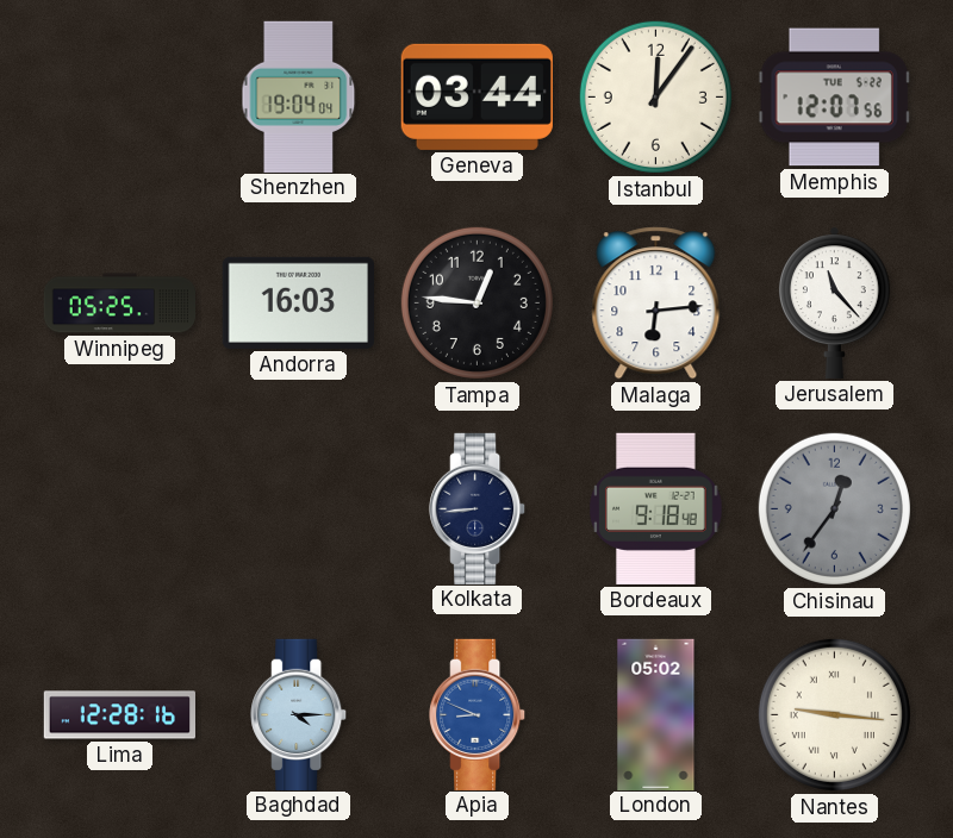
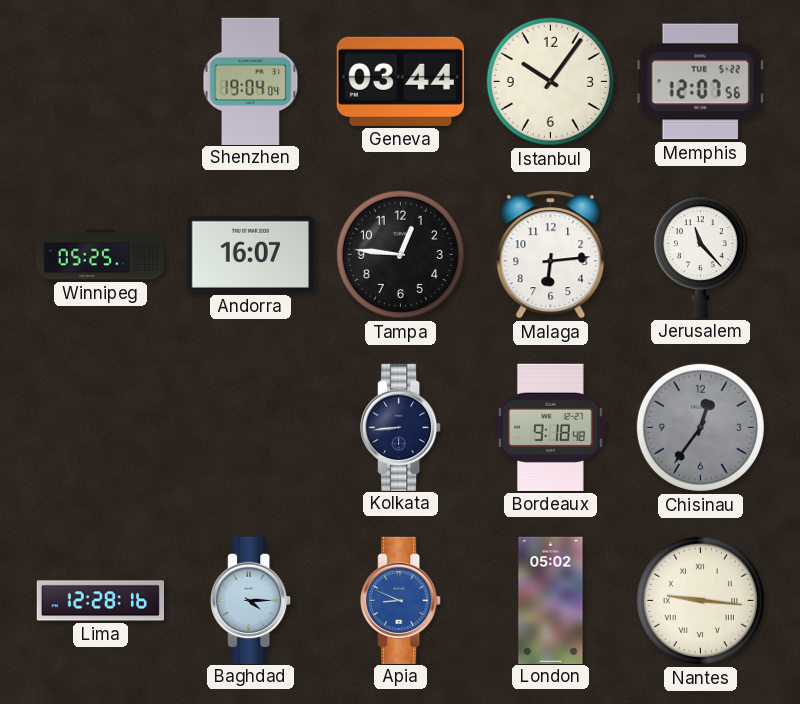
Istanbul: 12:06 -> 10:06
Andorra: 16:03 -> 16:07
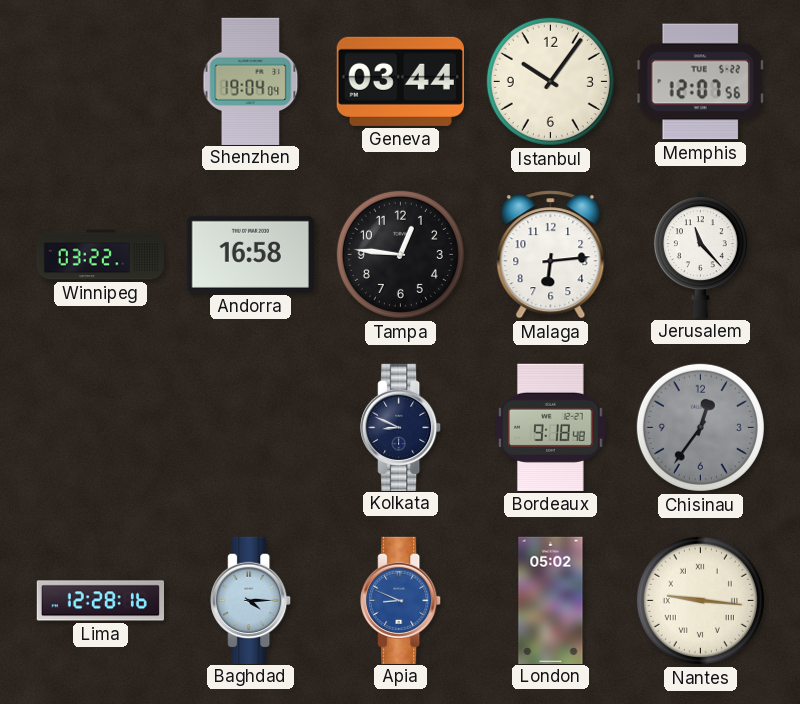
Winnipeg: 05:25 -> 03:22
Andorra: 16:07 -> 16:58
Kolkata: 8:44 -> 8:49
